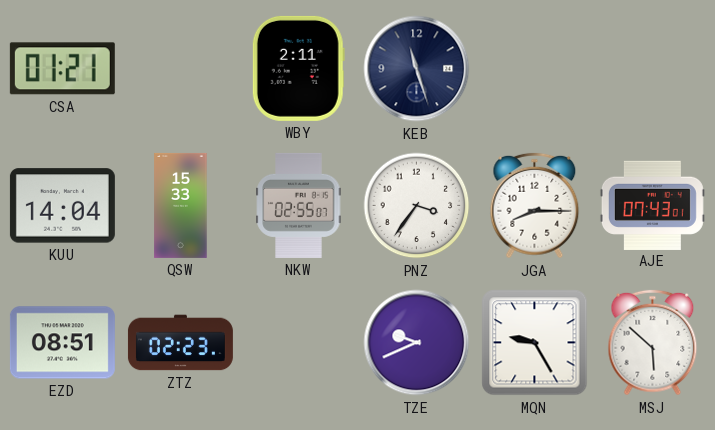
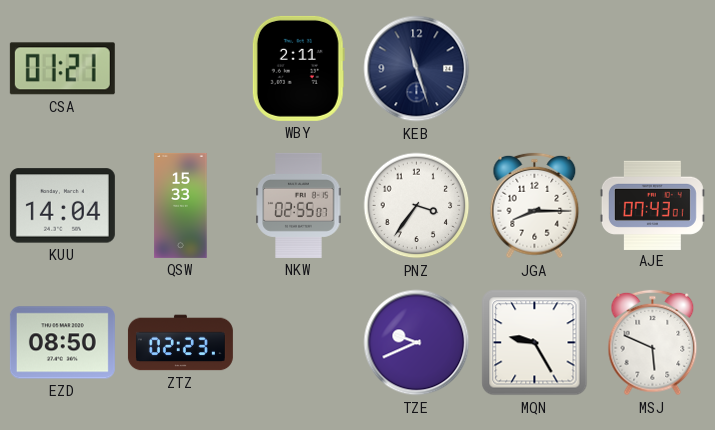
EZD: 08:51 -> 08:50
MSJ: 5:52 -> 5:49
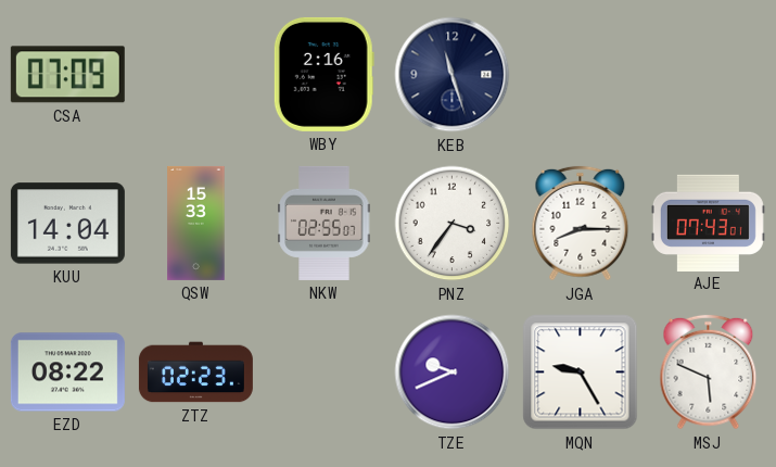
CSA: 01:21 -> 07:09
WBY: 2:11 -> 2:16
EZD: 08:50 -> 08:22
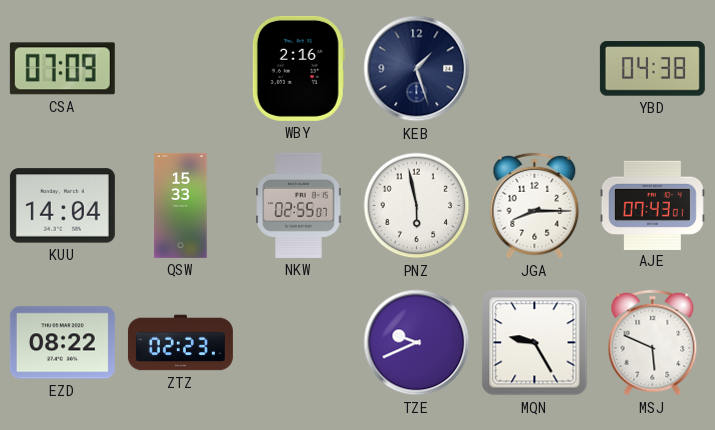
KEB: 11:27 -> 1:27
YBD: none -> 04:38
PNZ: 3:36 -> 5:58
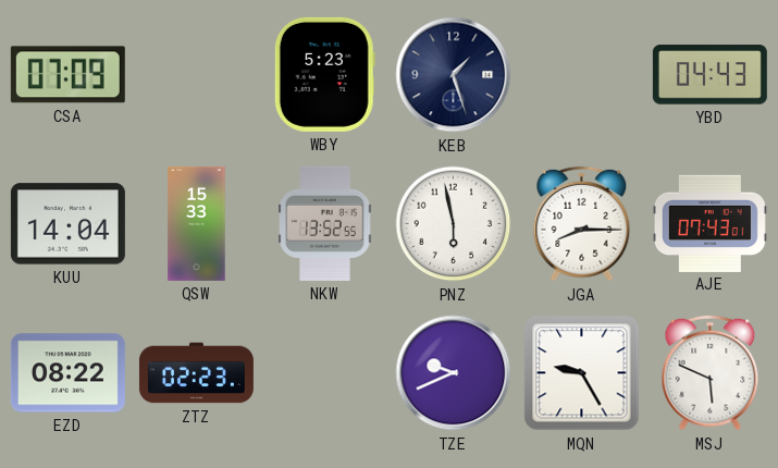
WBY: 2:16 -> 5:23
YBD: 04:38 -> 04:43
NKW: 02:55 -> 13:52
